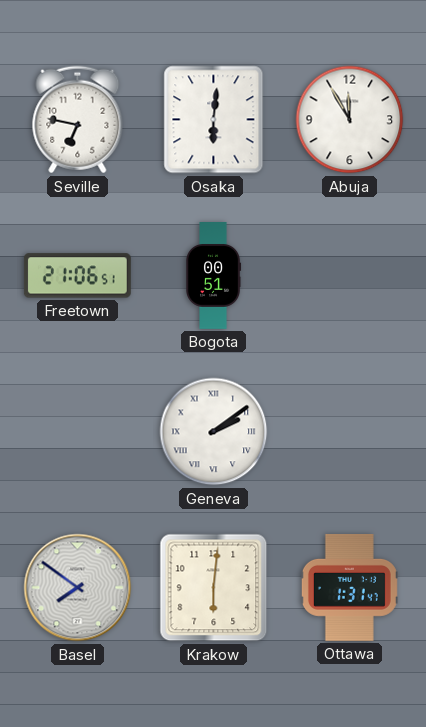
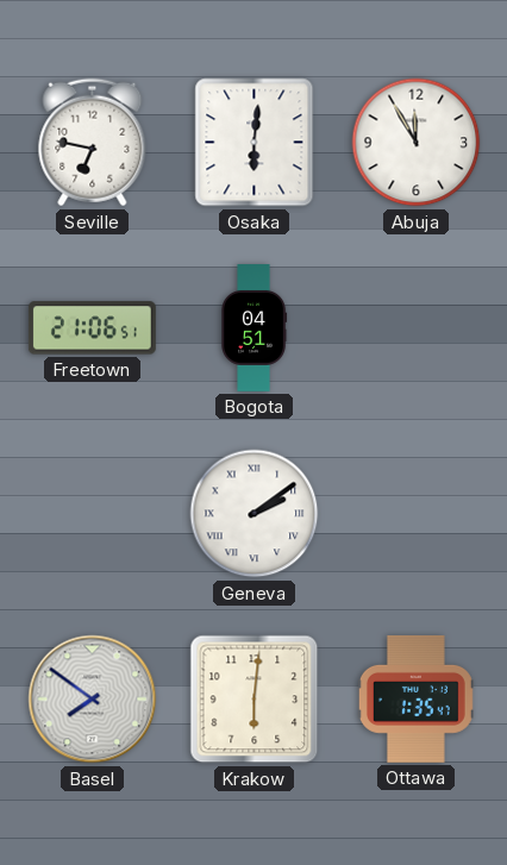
Bogota: 00:51 -> 04:51
Ottawa: 1:31 -> 1:35
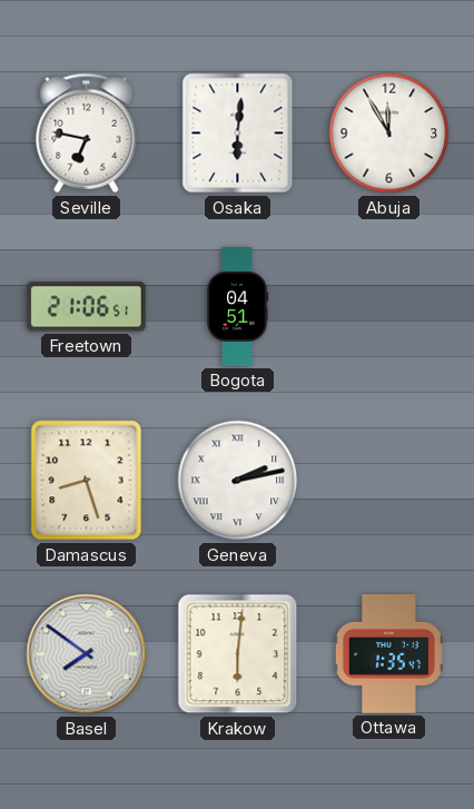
Damascus: none -> 8:27
Geneva: 2:09 -> 2:13
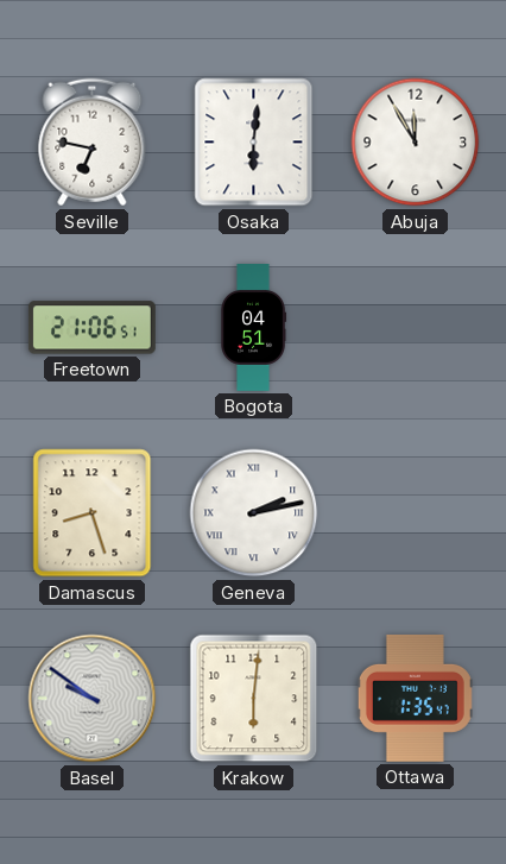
Basel: 7:51 -> 9:51
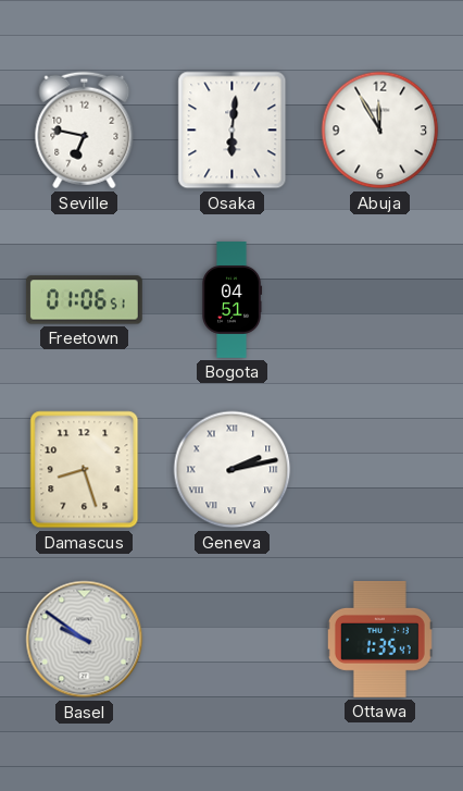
Freetown: 21:06 -> 01:06
Krakow: 6:01 -> none
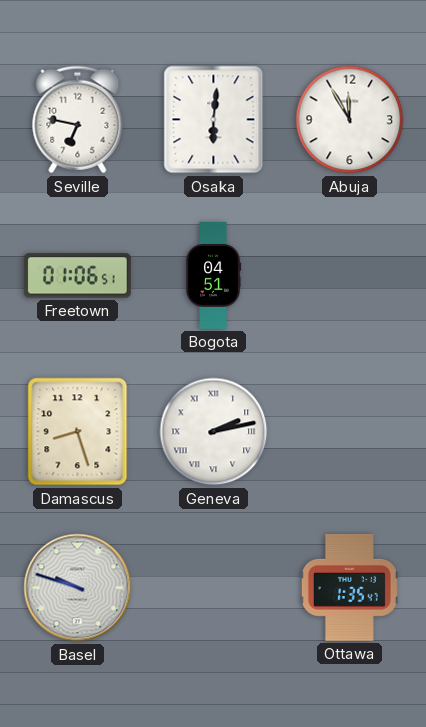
Basel: 9:51 -> 9:48
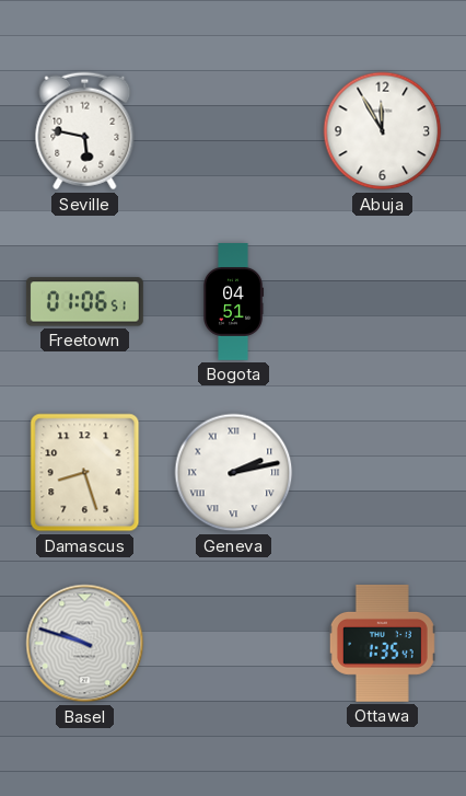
Seville: 6:47 -> 5:47
Osaka: 6:01 -> none
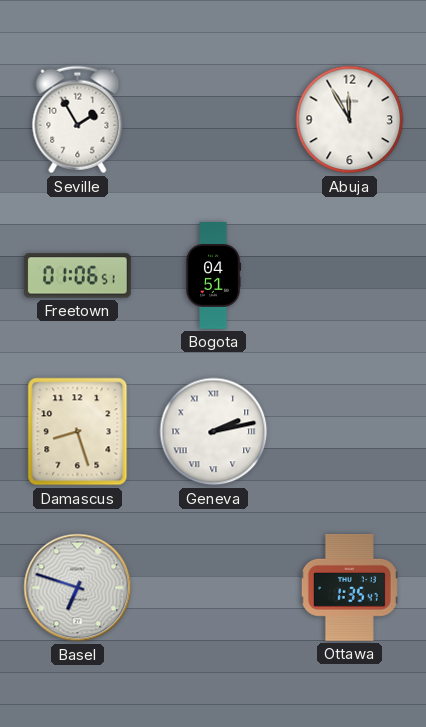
Seville: 5:47 -> 1:55
Basel: 9:48 -> 6:48
